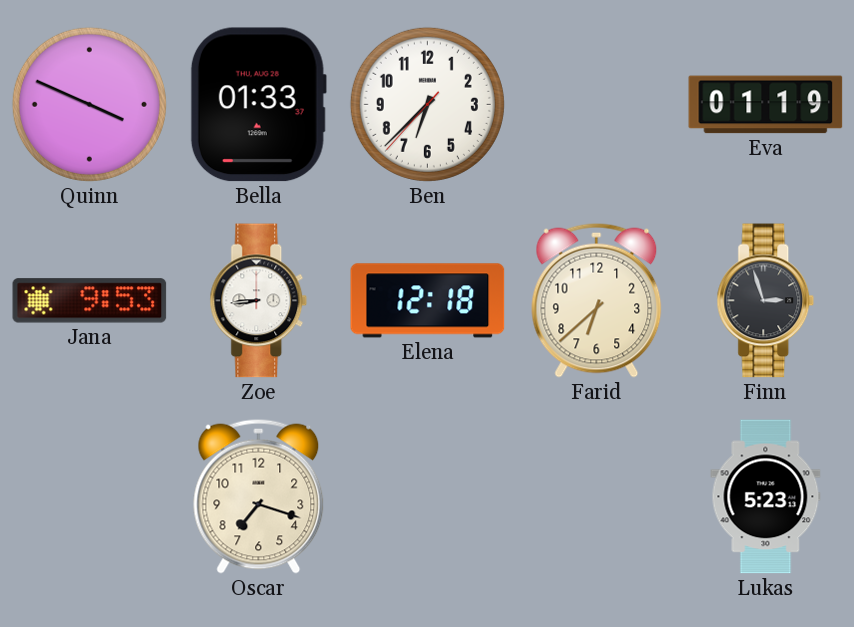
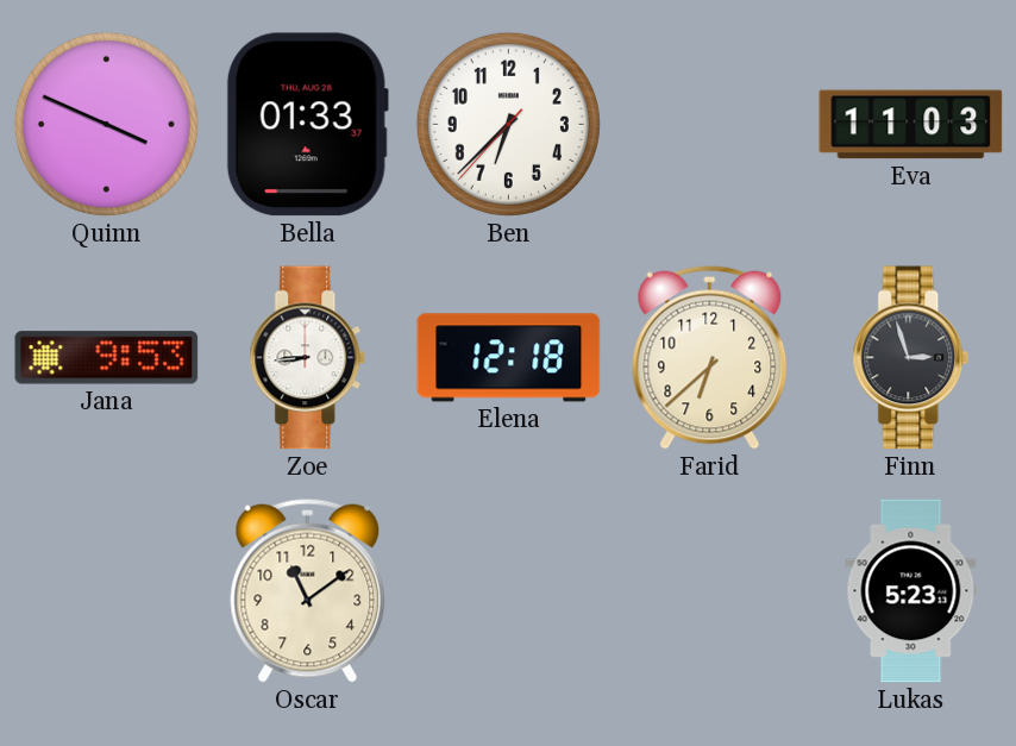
Eva: 01:19 -> 11:03
Oscar: 7:18 -> 11:09
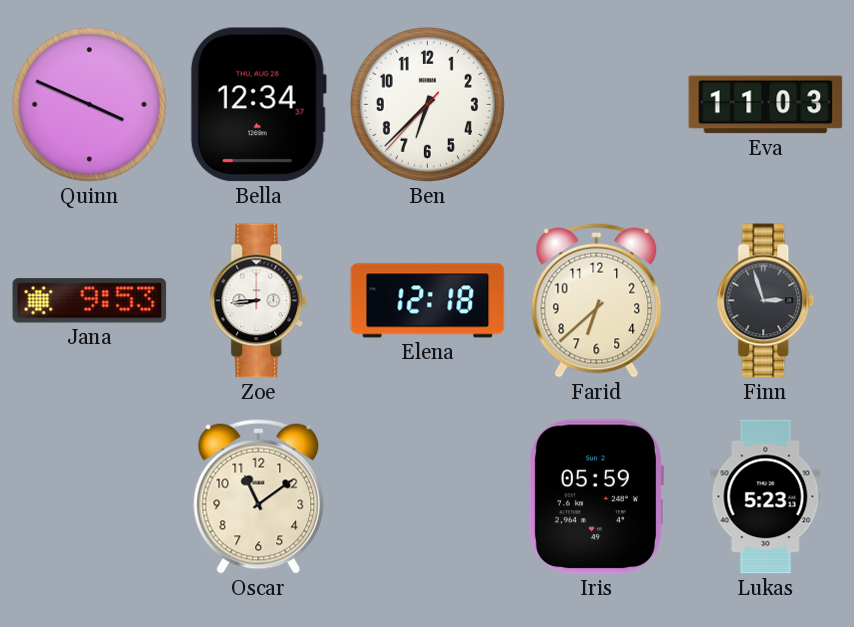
Bella: 01:33 -> 12:34
Iris: none -> 05:59
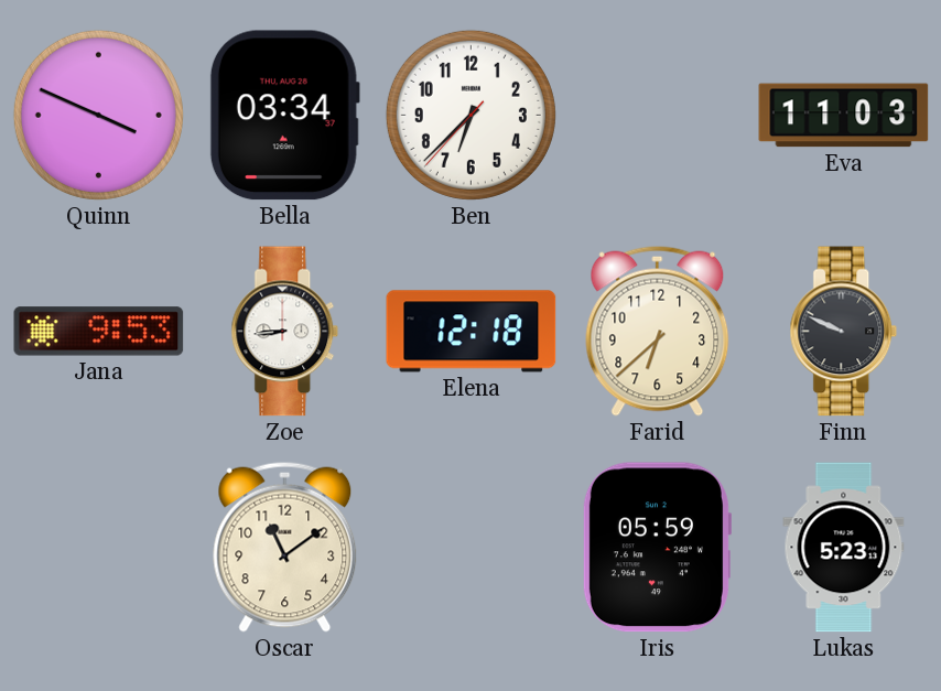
Bella: 12:34 -> 03:34
Finn: 2:57 -> 9:49
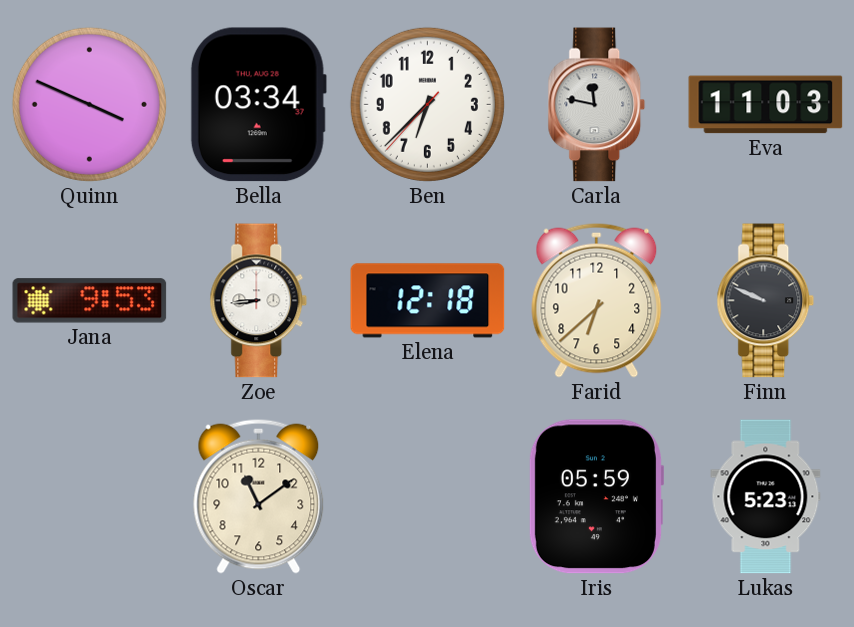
Carla: none -> 11:47
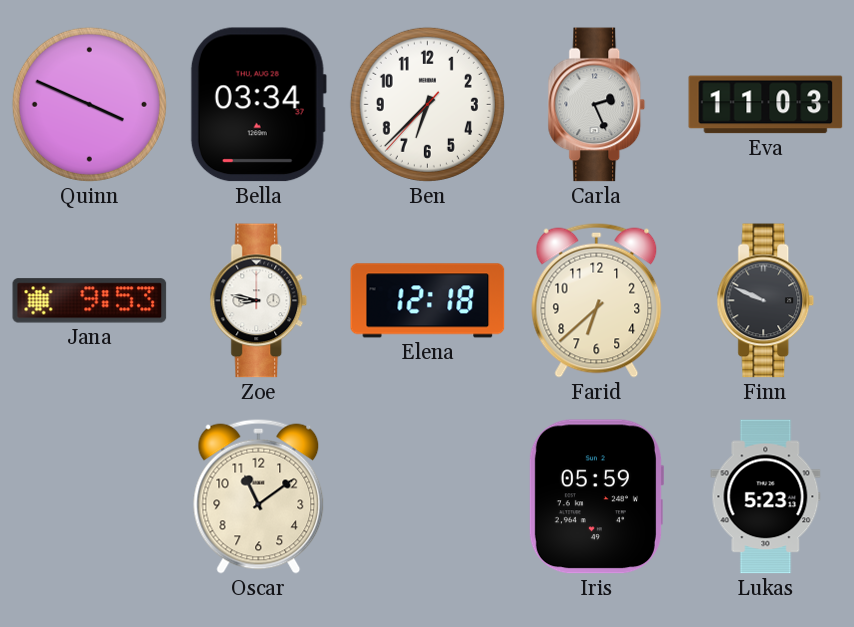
Carla: 11:47 -> 2:26
Zoe: 8:44 -> 8:47
